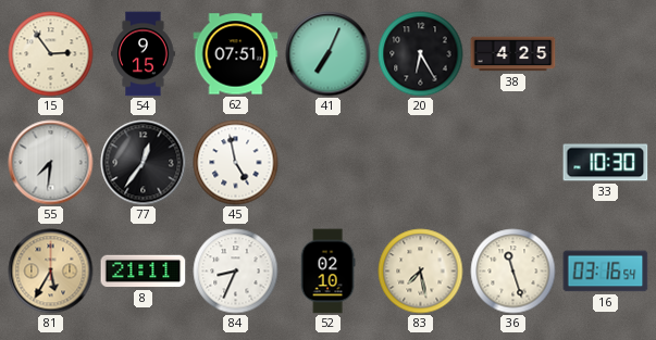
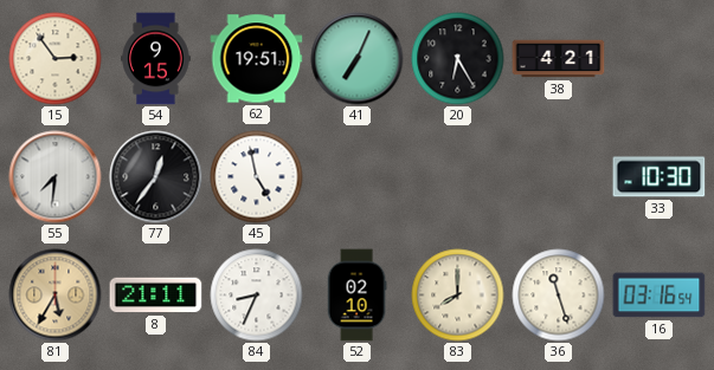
62: 07:51 -> 19:51
38: 4:25 -> 4:21
83: 7:28 -> 8:00
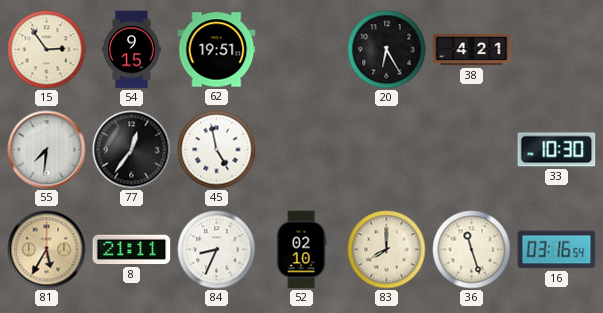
41: 7:04 -> none
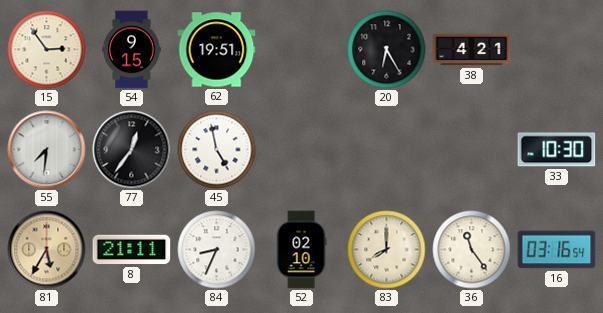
36: 11:27 -> 11:24
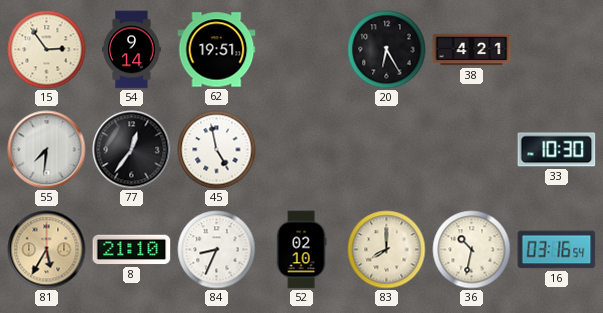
54: 9:15 -> 9:14
8: 21:11 -> 21:10
36: 11:24 -> 10:32
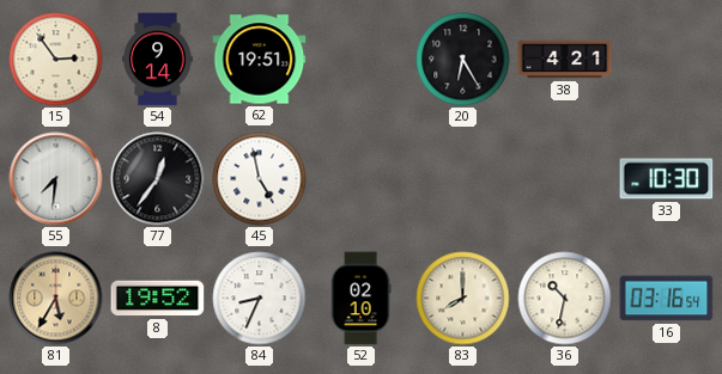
8: 21:10 -> 19:52
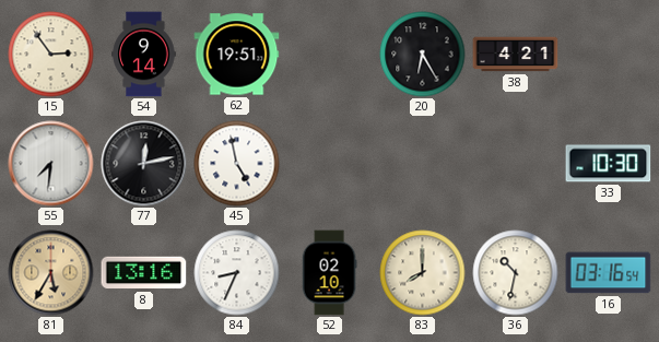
77: 12:36 -> 12:13
8: 19:52 -> 13:16
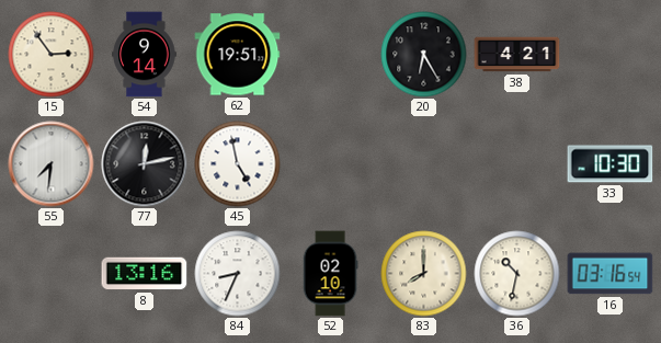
81: 5:35 -> none
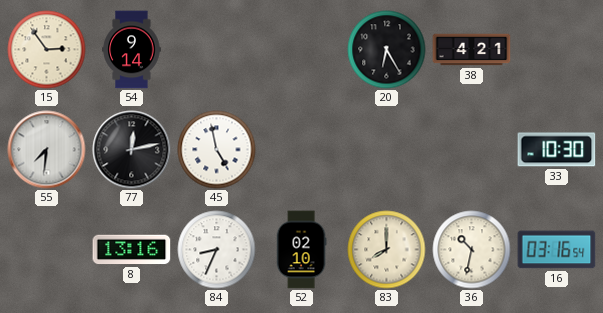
62: 19:51 -> none
